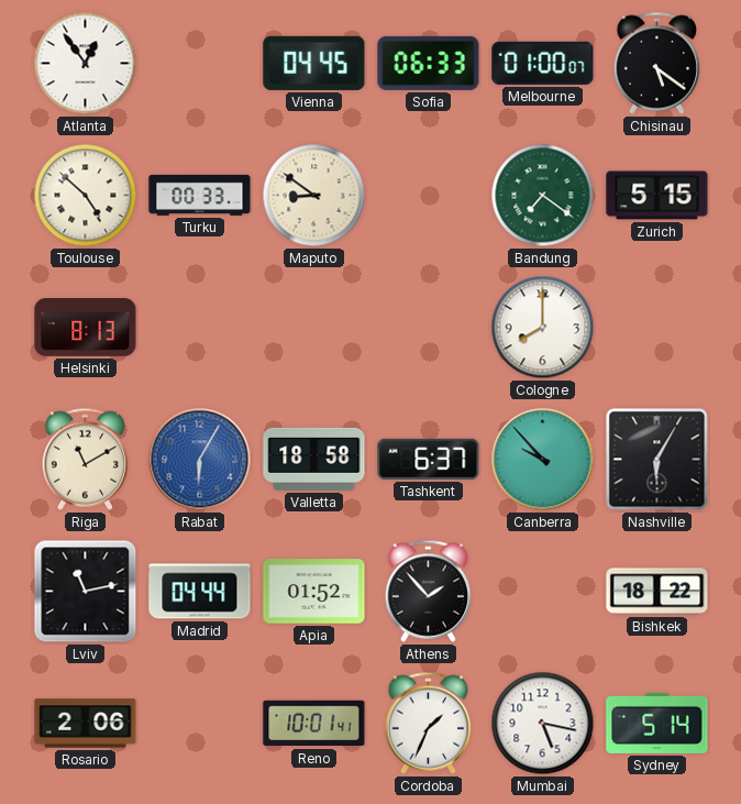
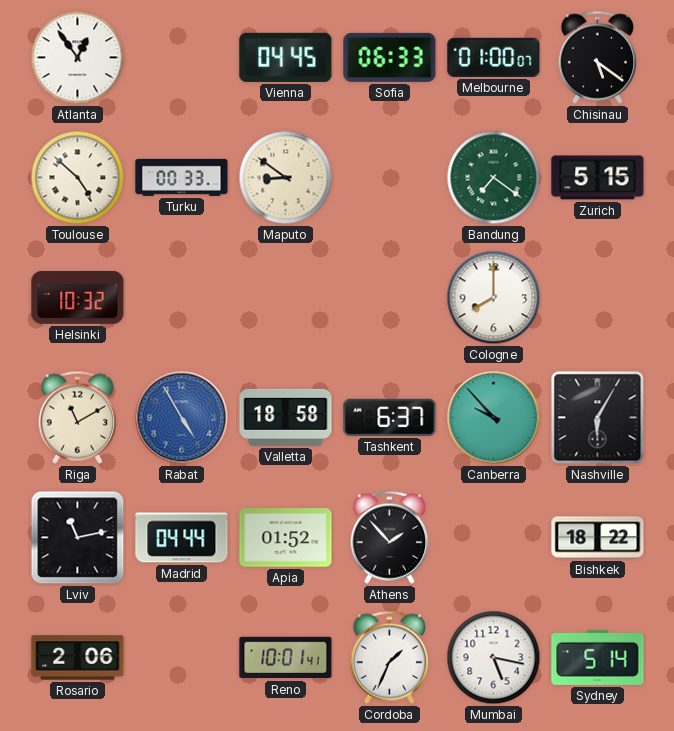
Helsinki: 8:13 -> 10:32
Rabat: 6:05 -> 4:55
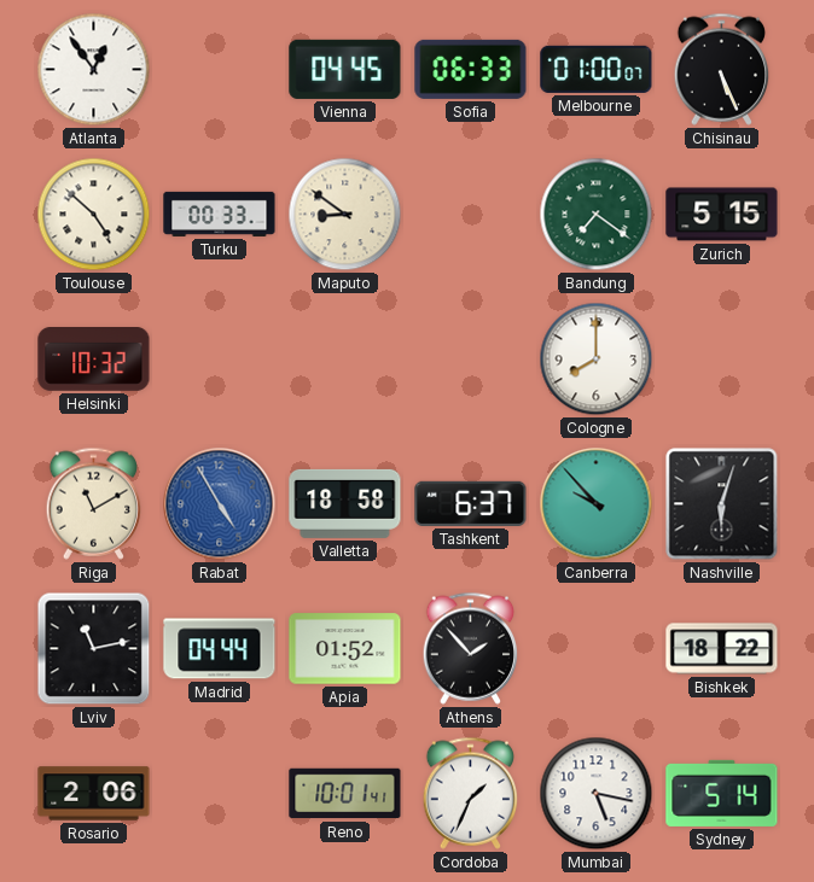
Chisinau: 5:21 -> 5:26
Nashville: 6:05 -> 6:03
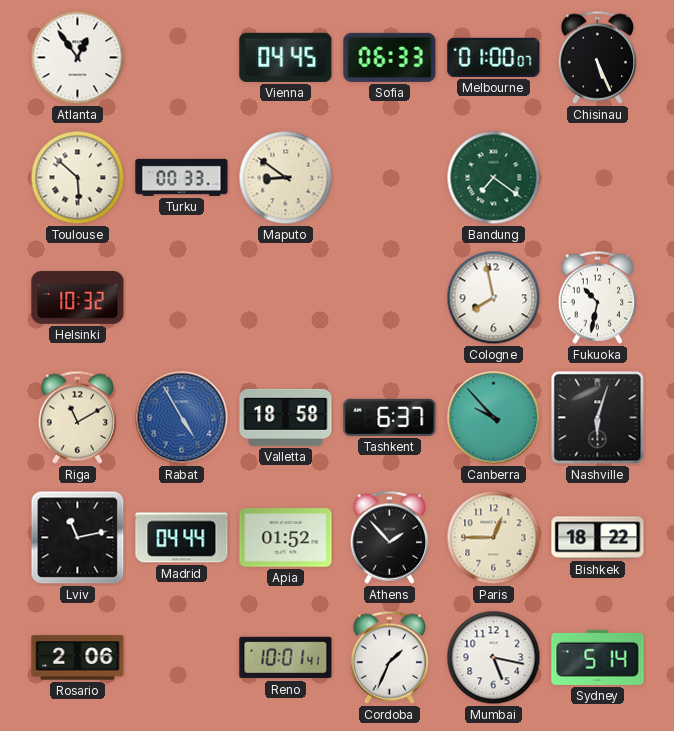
Toulouse: 4:52 -> 5:52
Zurich: 5:15 -> none
Cologne: 8:00 -> 7:58
Fukuoka: none -> 10:32
Paris: none -> 12:45
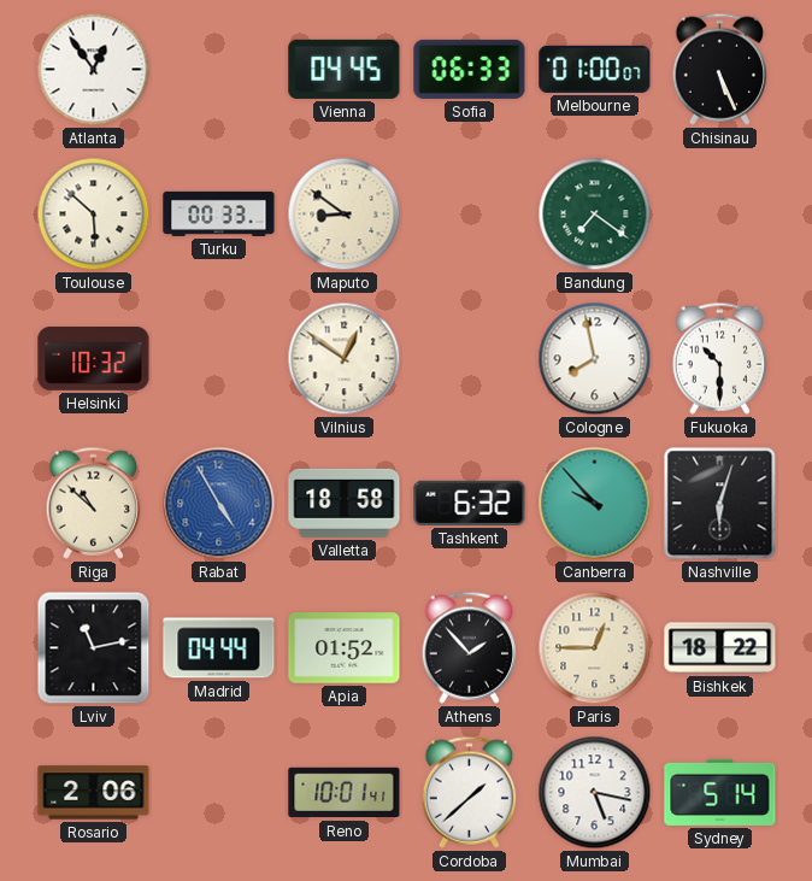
Vilnius: none -> 12:51
Fukuoka: 10:32 -> 10:30
Riga: 11:10 -> 10:52
Tashkent: 6:37 -> 6:32
Cordoba: 1:34 -> 1:38
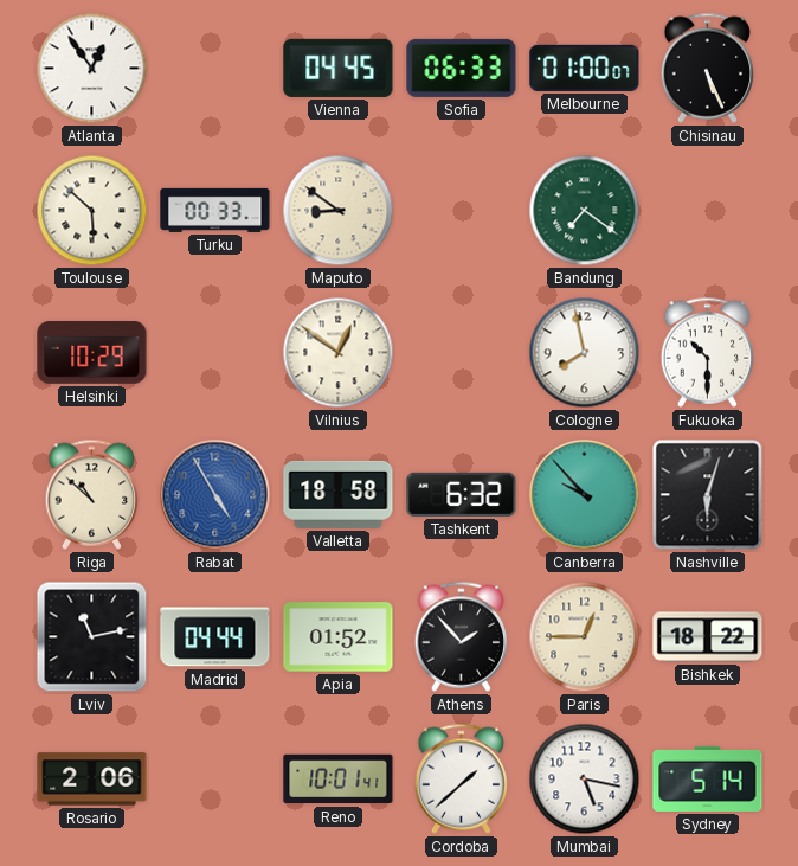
Helsinki: 10:32 -> 10:29
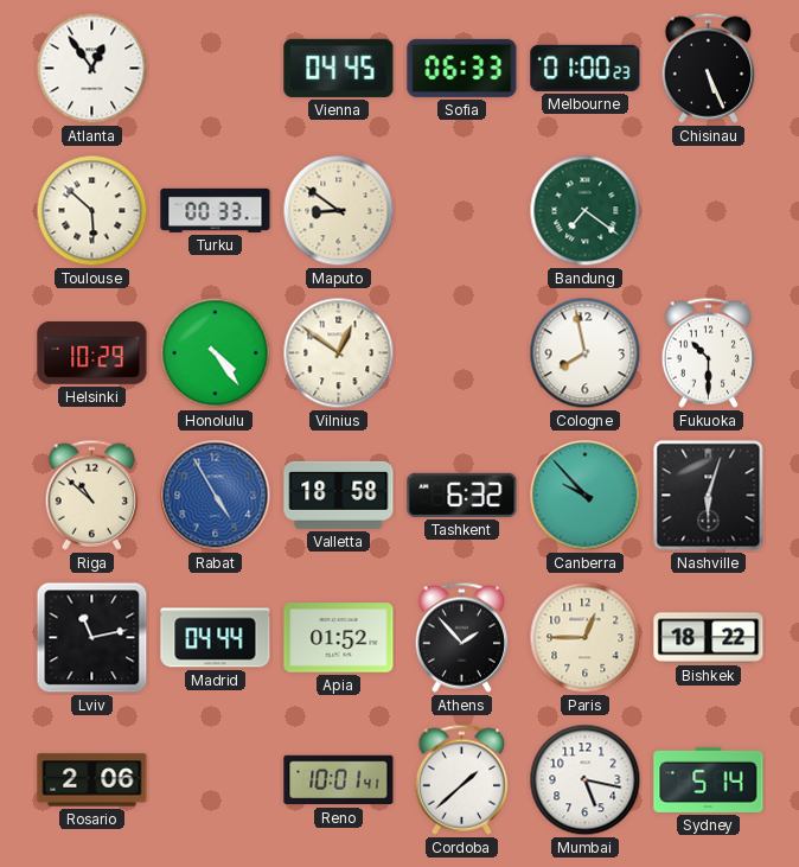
Melbourne: 01:00:07 -> 01:00:23
Honolulu: none -> 4:24
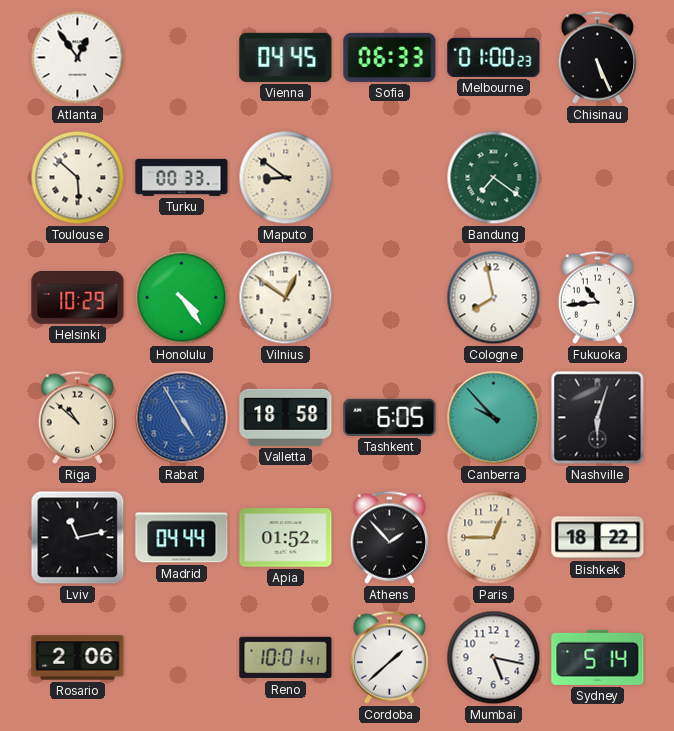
Fukuoka: 10:30 -> 10:44
Tashkent: 6:32 -> 6:05
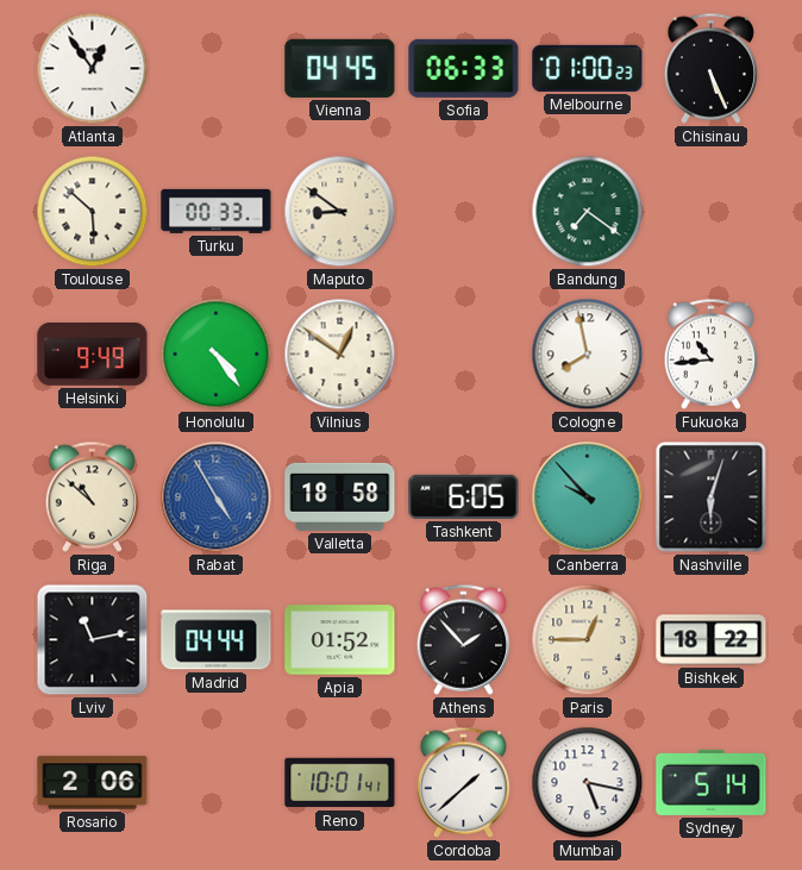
Helsinki: 10:29 -> 9:49
